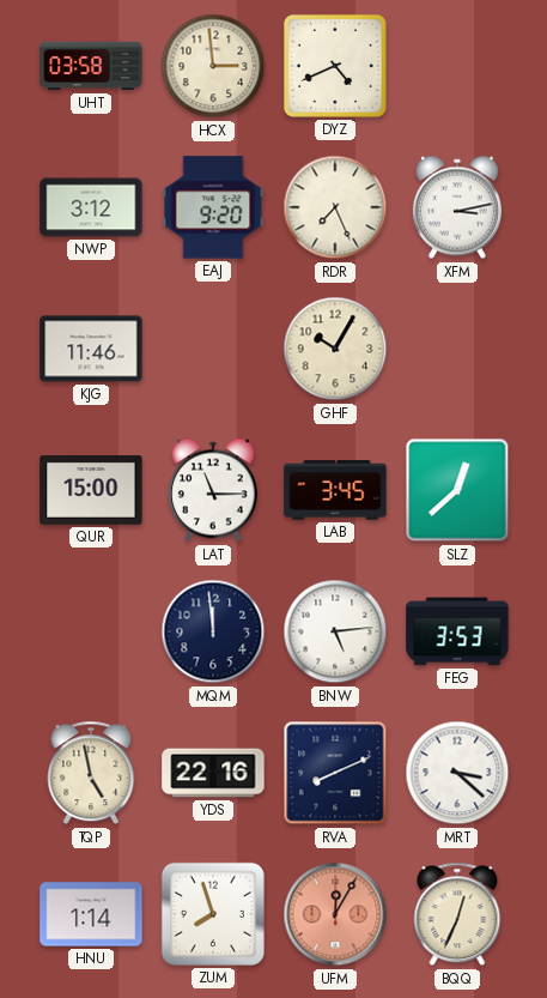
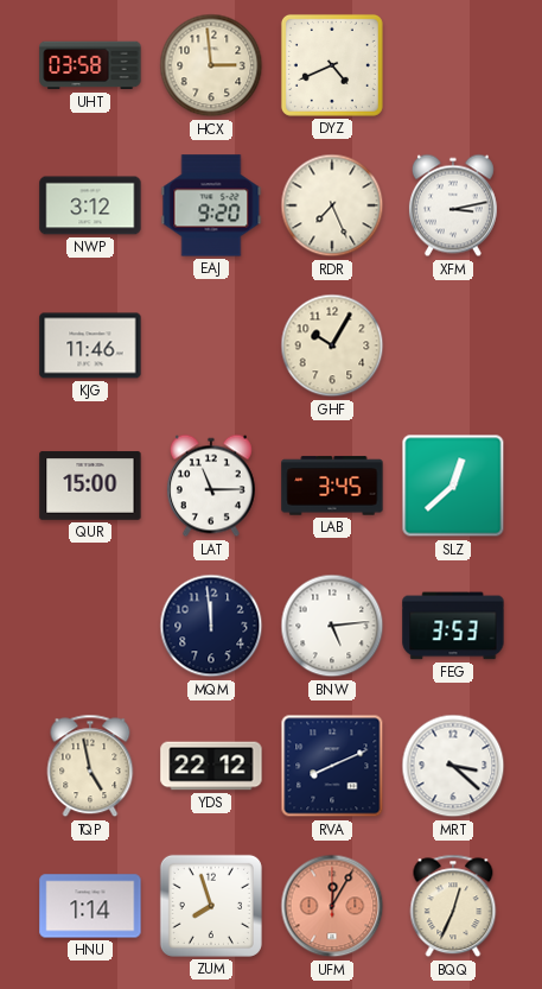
YDS: 22:16 -> 22:12
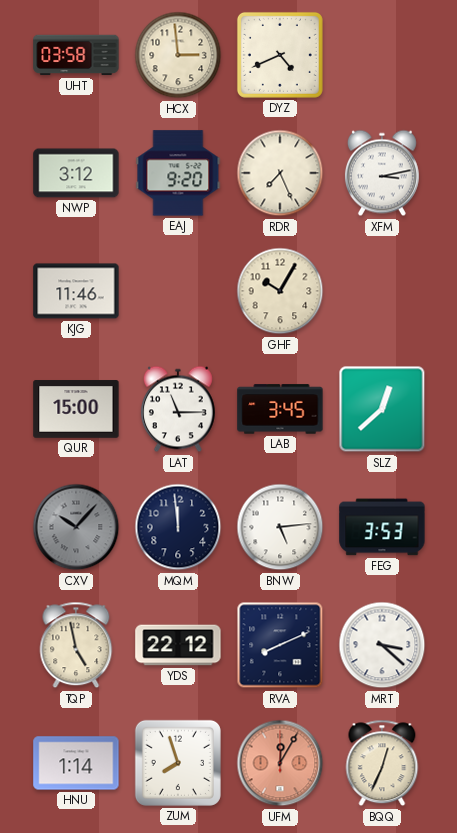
CXV: none -> 10:07
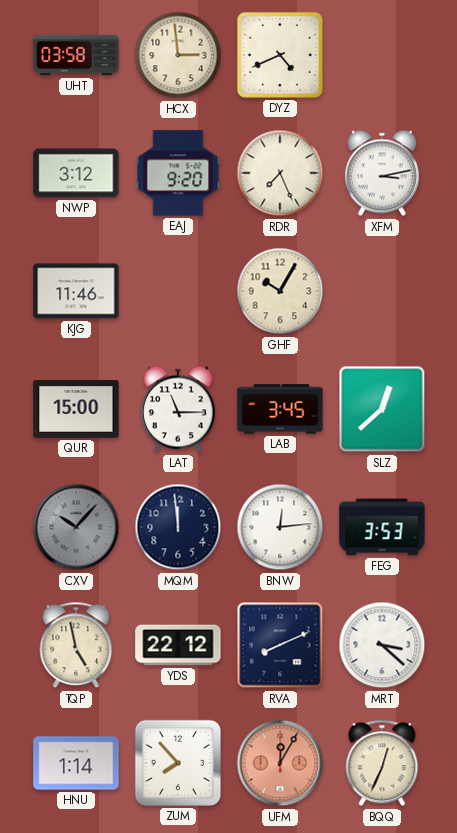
BNW: 5:14 -> 12:14
ZUM: 7:57 -> 7:53
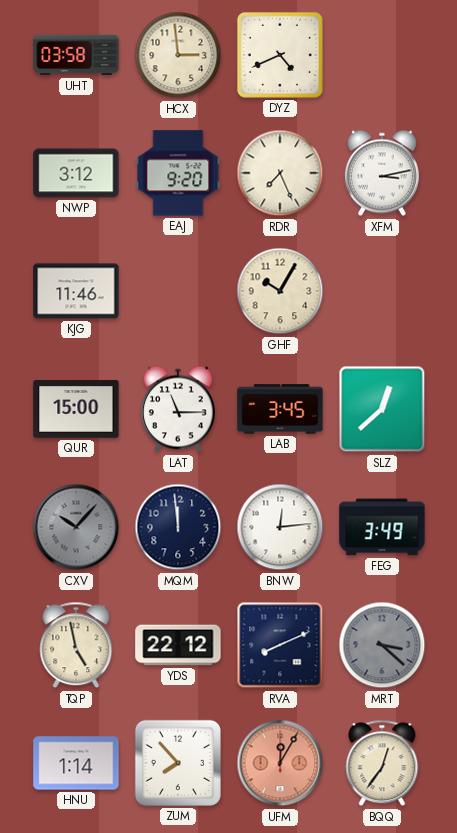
FEG: 3:53 -> 3:49
MRT dial: white -> grey
BQQ: 12:34 -> 12:36
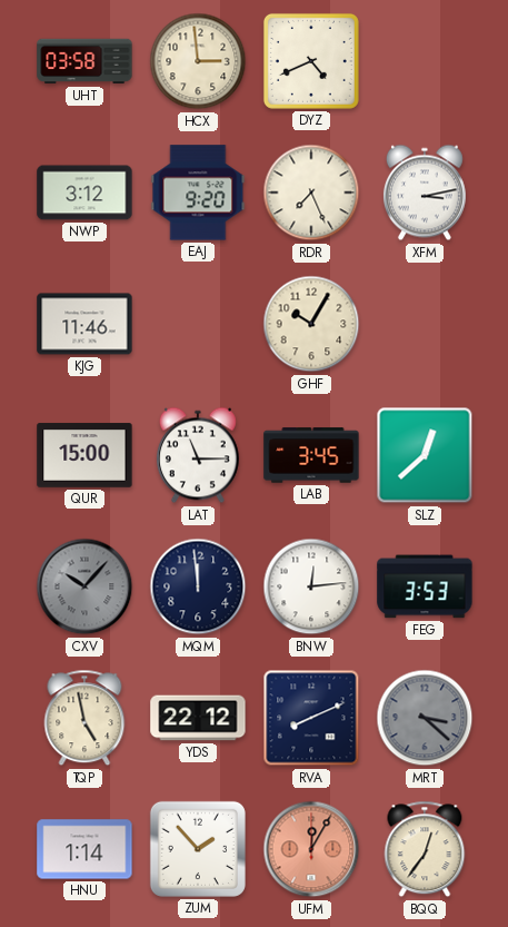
FEG: 3:49 -> 3:53
ZUM: 7:53 -> 1:53
